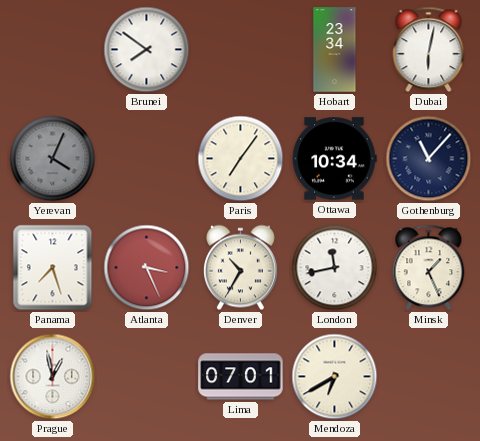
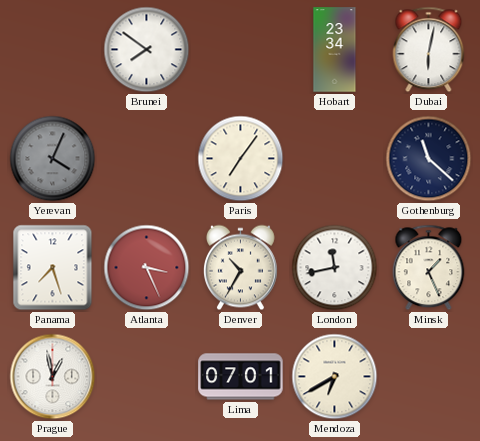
Ottawa: 10:34 -> none
Gothenburg: 11:07 -> 11:22
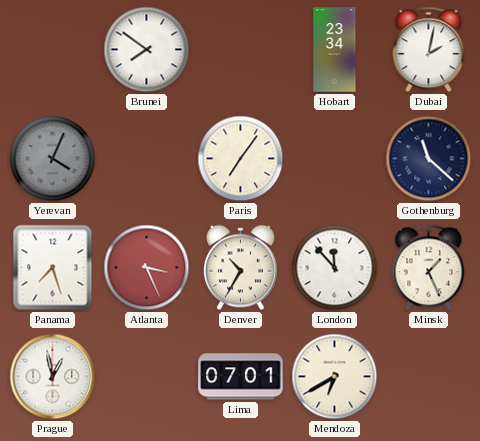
Dubai: 6:02 -> 2:02
London: 11:43 -> 11:53
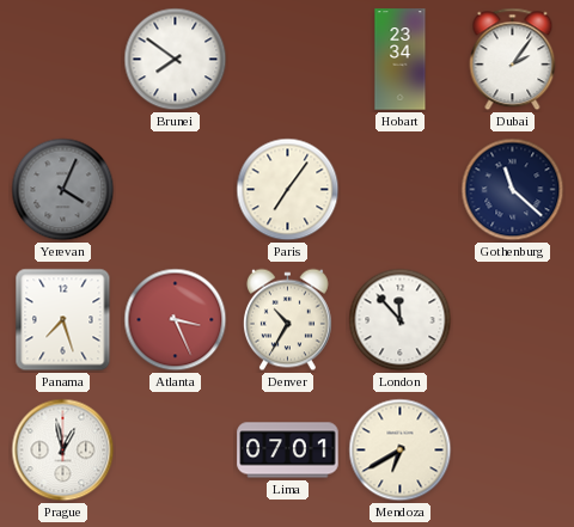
Dubai: 2:02 -> 2:06
Minsk: 1:26 -> none
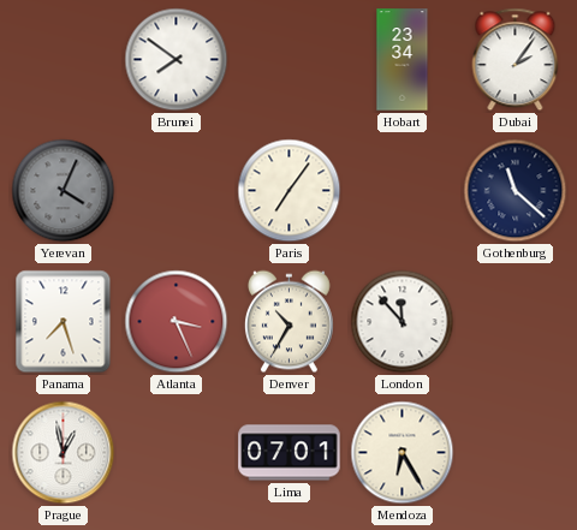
Mendoza: 6:40 -> 6:25
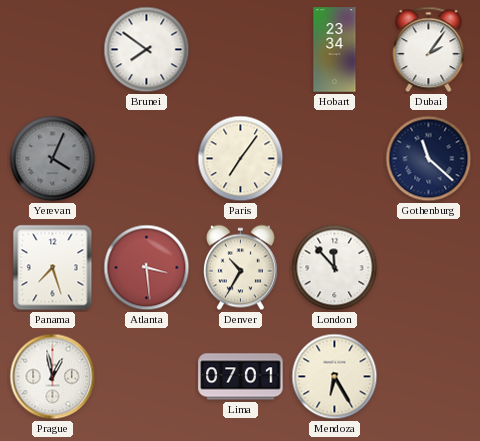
Atlanta: 3:26 -> 3:29
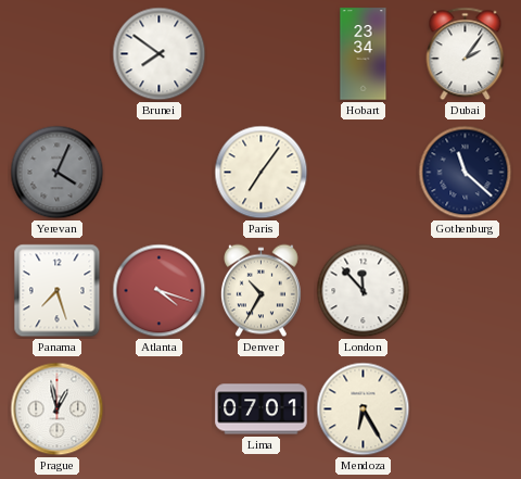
Atlanta: 3:29 -> 4:18
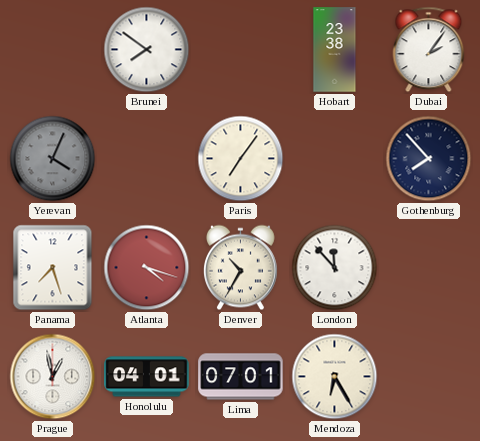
Hobart: 23:34 -> 23:38
Gothenburg: 11:22 -> 7:53
Honolulu: none -> 04:01
